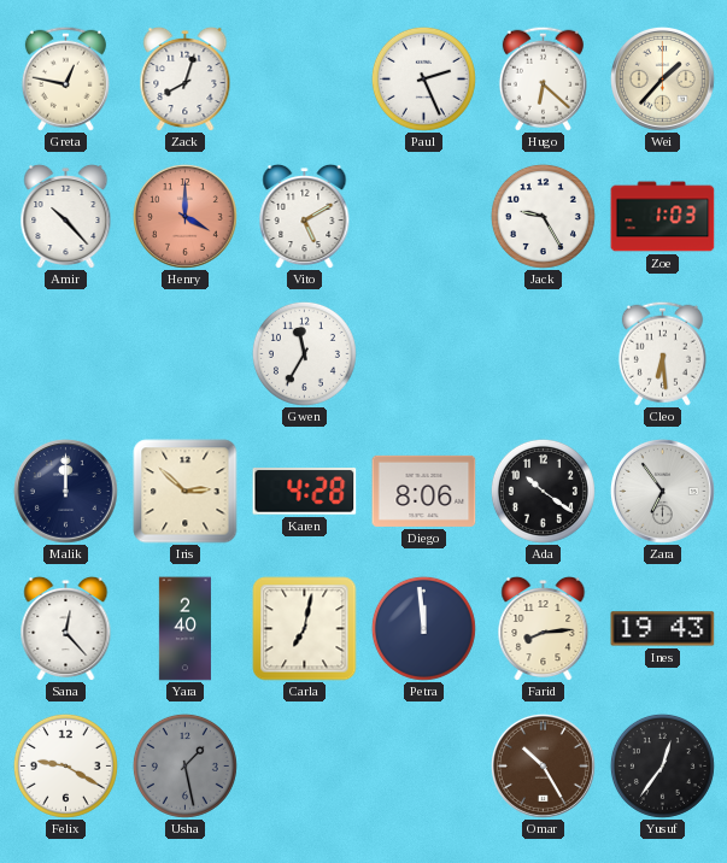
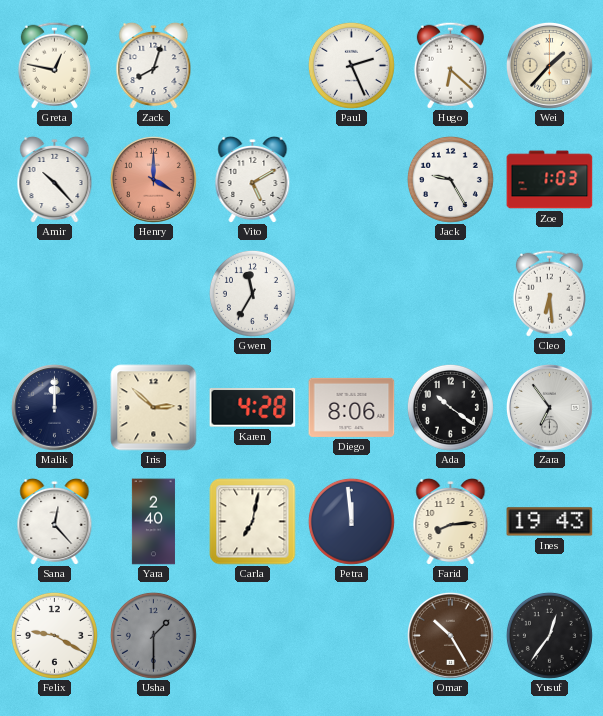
Usha: 1:28 -> 1:30
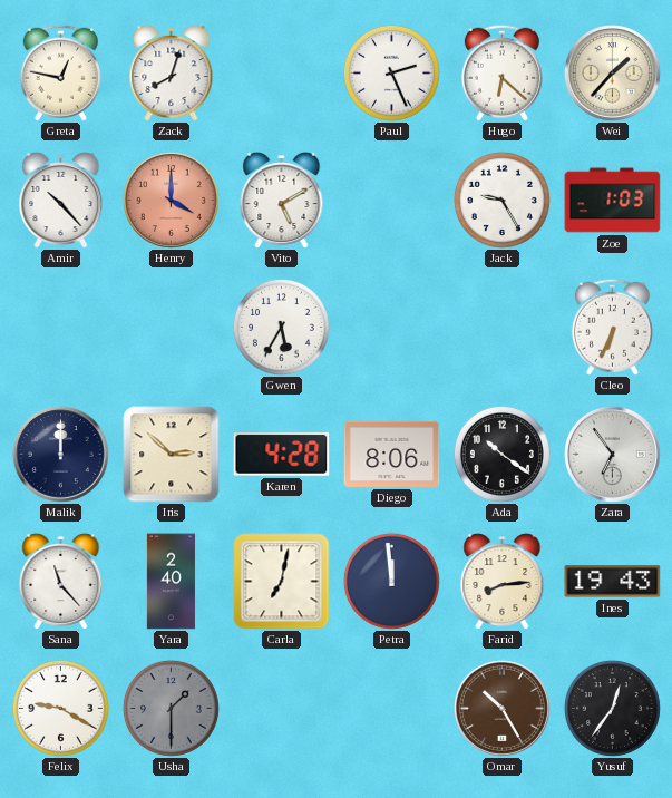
Gwen: 11:35 -> 5:35
Cleo: 6:29 -> 6:34
Sana: 12:23 -> 11:23
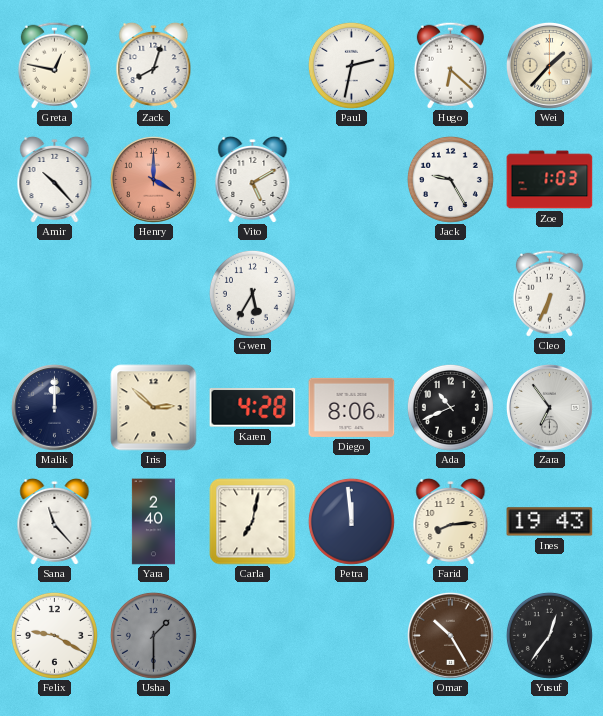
Paul: 2:26 -> 2:32
Ada: 10:21 -> 10:41
